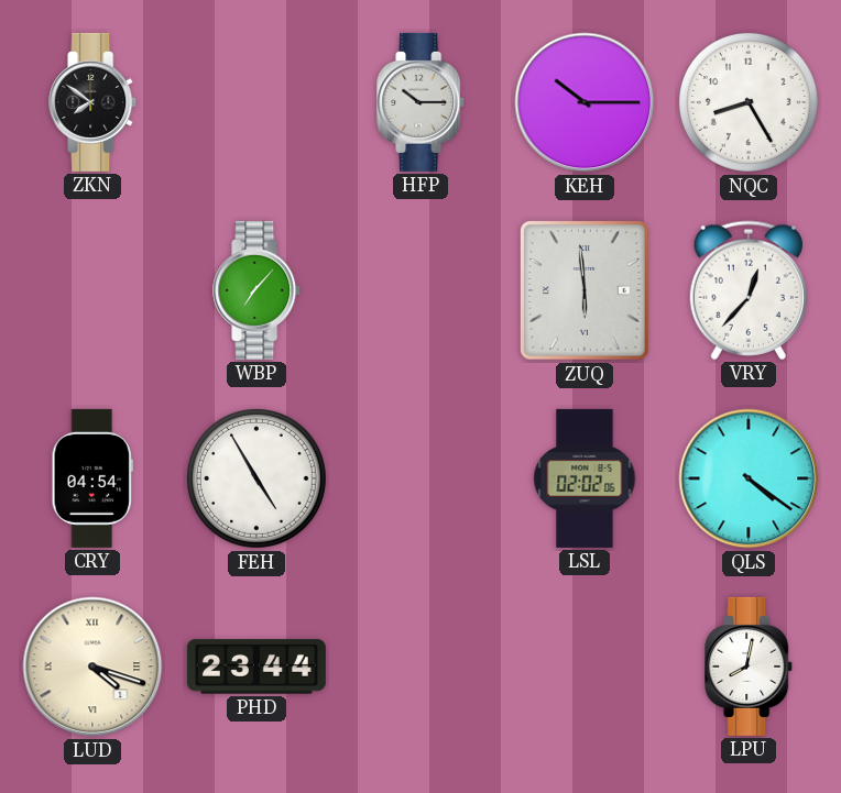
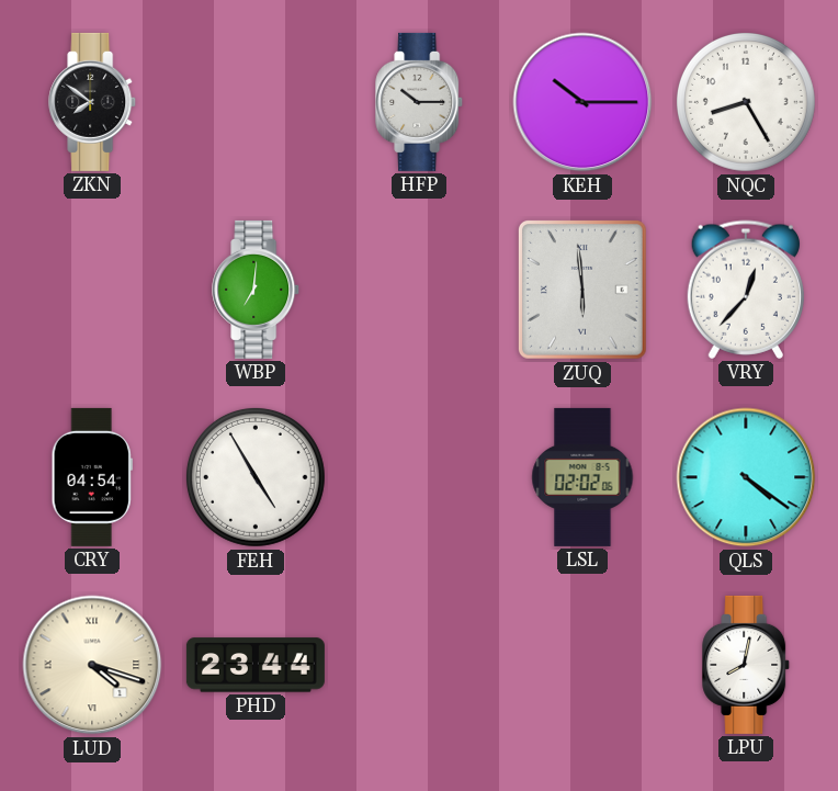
WBP: 7:07 -> 7:01
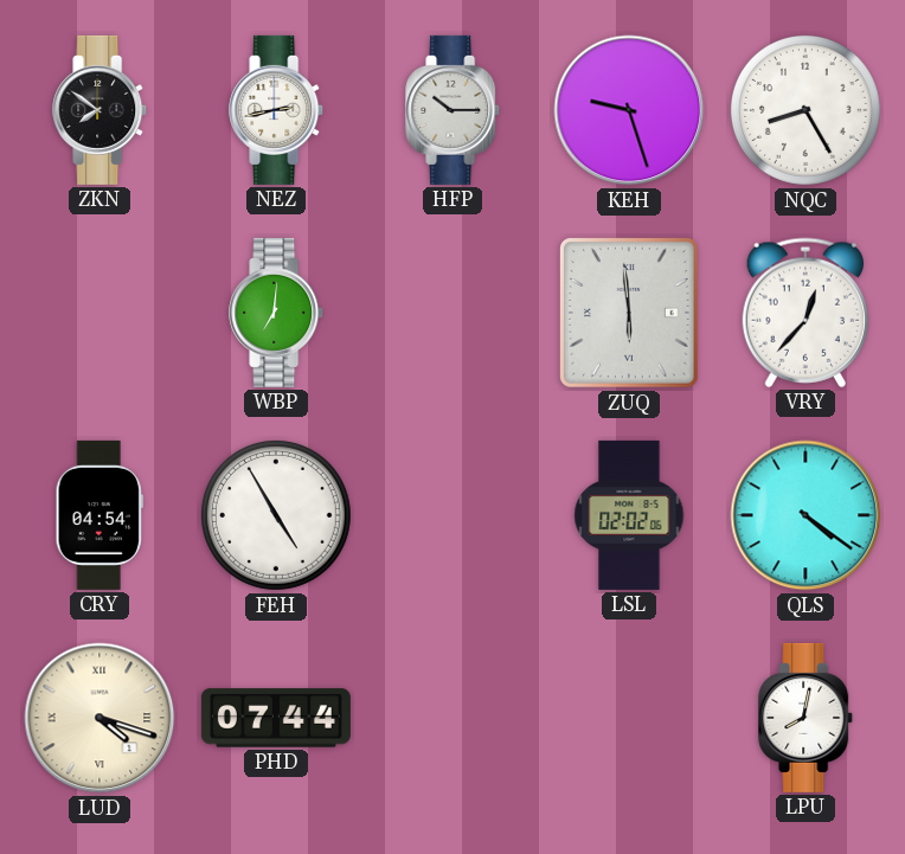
NEZ: none -> 2:43
KEH: 10:15 -> 9:27
PHD: 23:44 -> 07:44
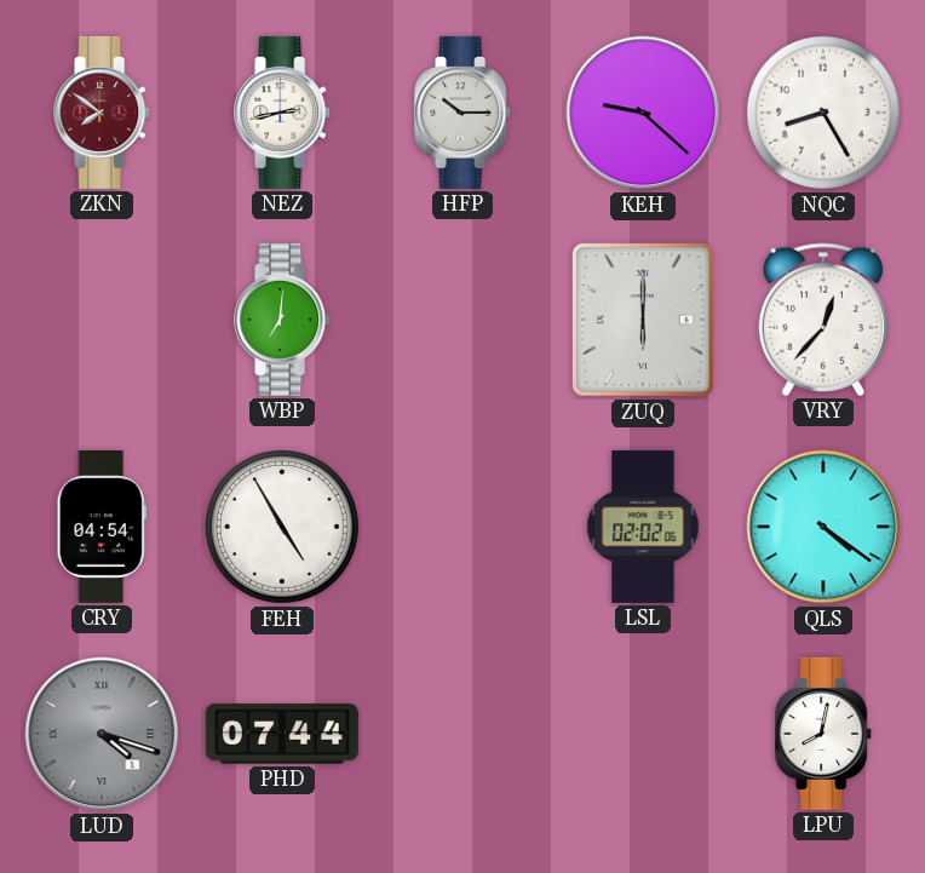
ZKN dial: black -> burgundy
KEH: 9:27 -> 9:22
ZUQ: 5:59 -> 6:00
LUD dial: cream -> grey
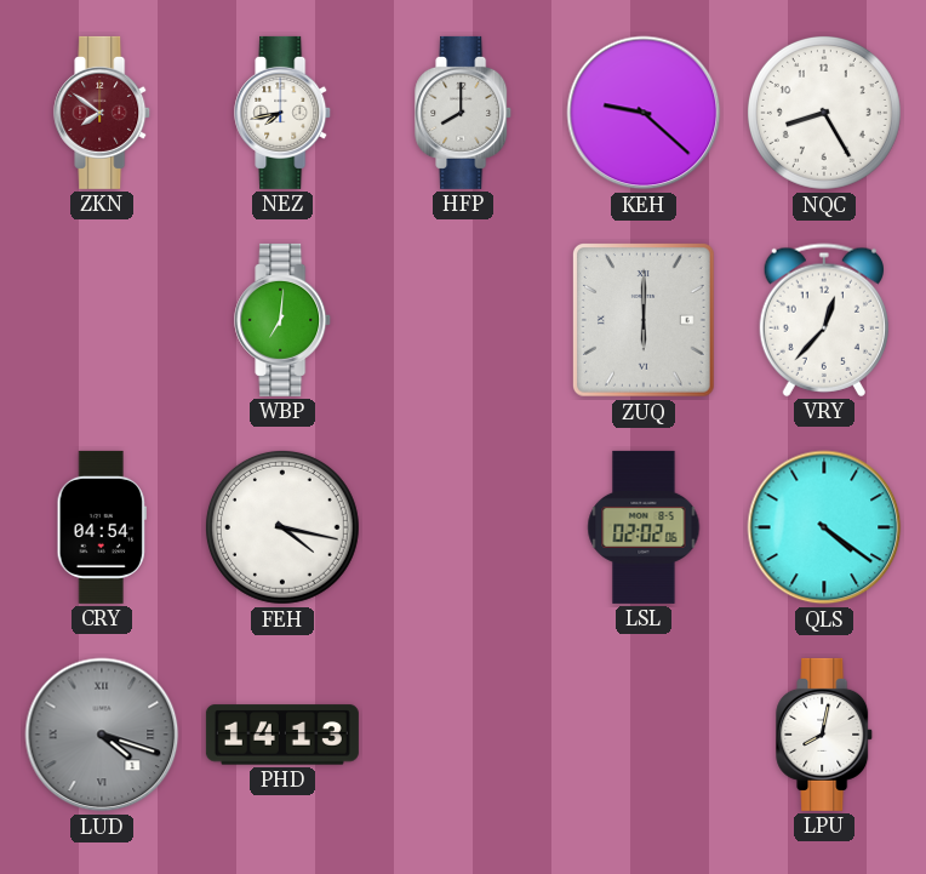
NEZ: 2:43 -> 7:43
HFP: 10:15 -> 8:00
FEH: 4:55 -> 4:17
PHD: 07:44 -> 14:13
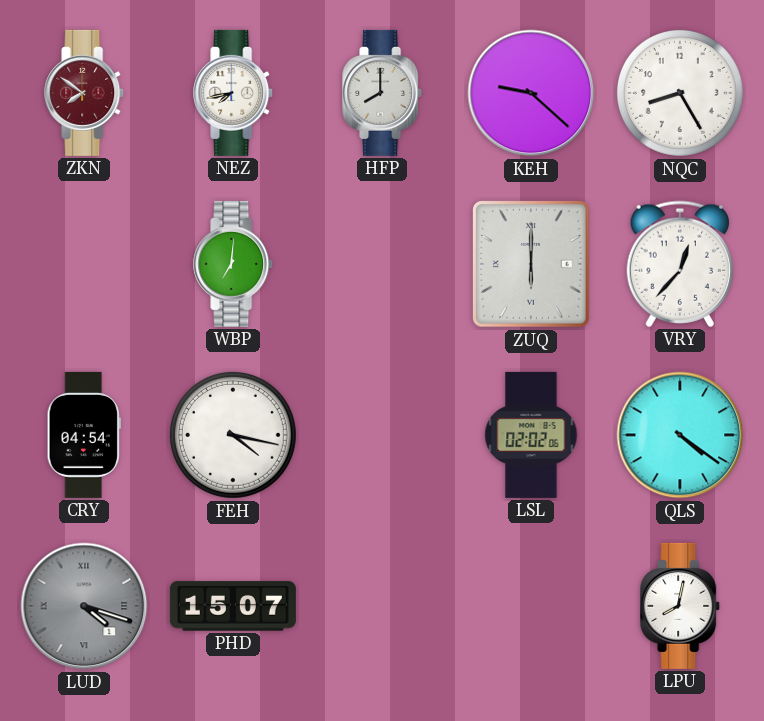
PHD: 14:13 -> 15:07
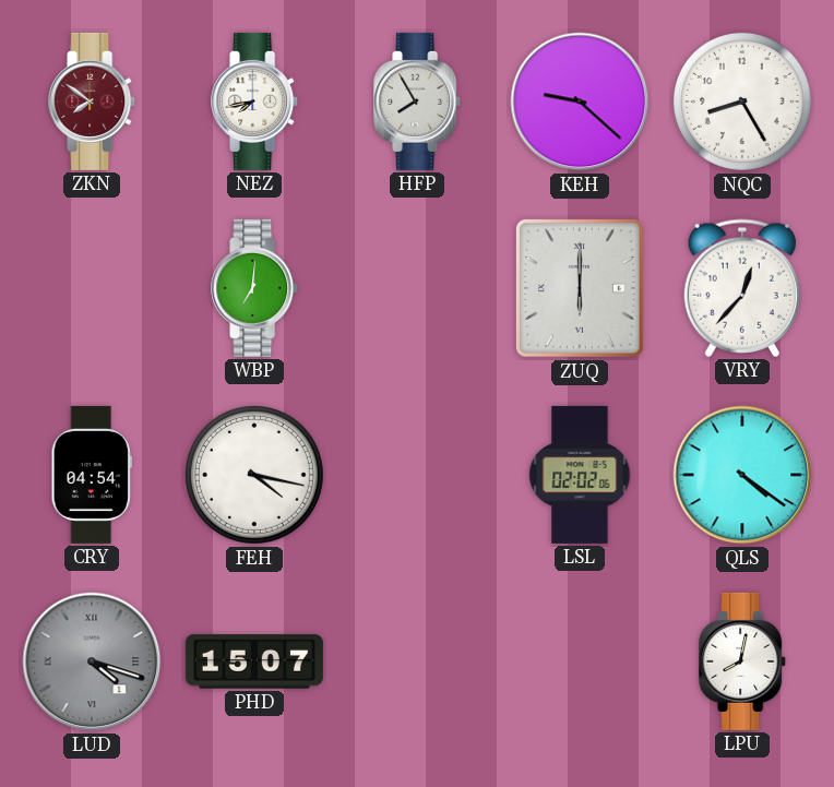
HFP: 8:00 -> 7:55
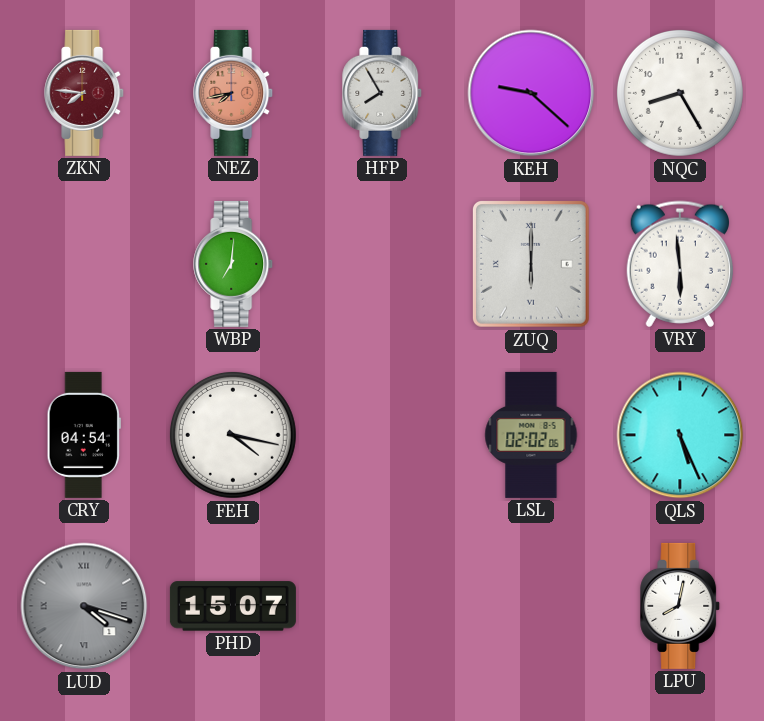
ZKN: 7:51 -> 7:46
NEZ dial: white -> salmon
VRY: 12:37 -> 5:59
QLS: 4:21 -> 5:26
